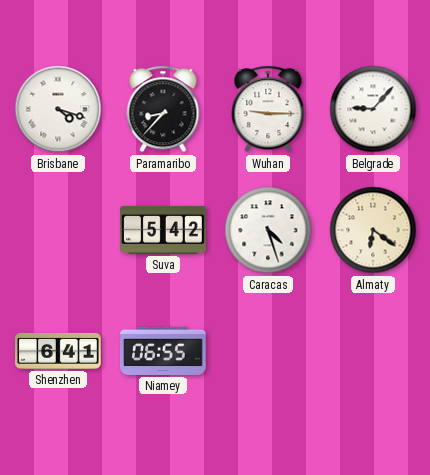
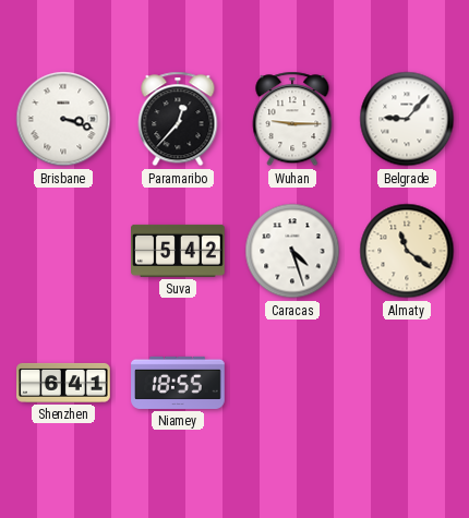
Brisbane: 4:18 -> 3:18
Paramaribo: 8:37 -> 12:37
Almaty: 6:21 -> 11:21
Niamey: 06:55 -> 18:55
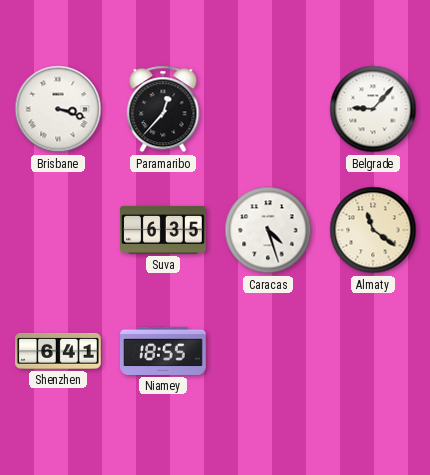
Wuhan: 9:15 -> none
Suva: 5:42 -> 6:35
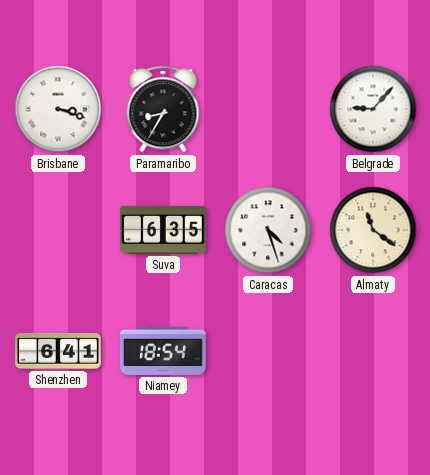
Paramaribo: 12:37 -> 8:35
Niamey: 18:55 -> 18:54
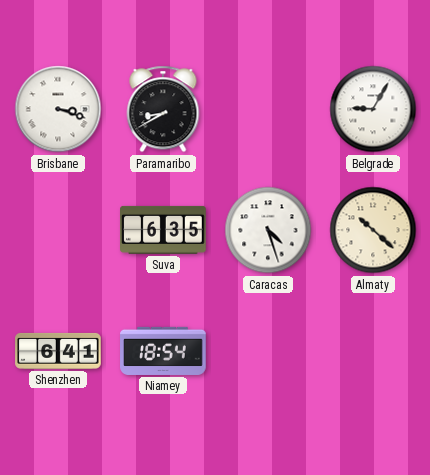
Paramaribo: 8:35 -> 8:40
Belgrade: 9:07 -> 9:05
Almaty: 11:21 -> 10:22
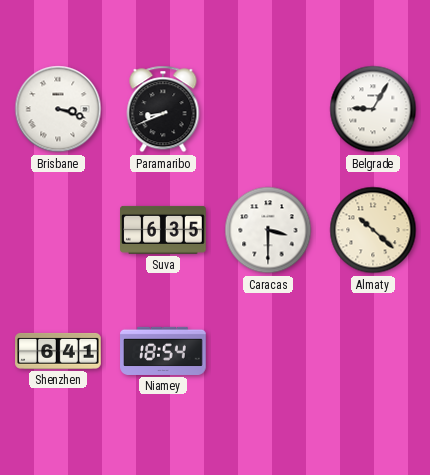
Paramaribo: 8:40 -> 8:41
Caracas: 4:27 -> 3:30
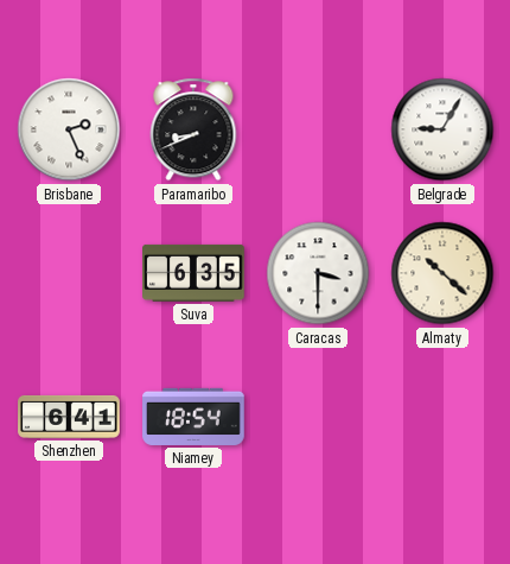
Brisbane: 3:18 -> 2:26
